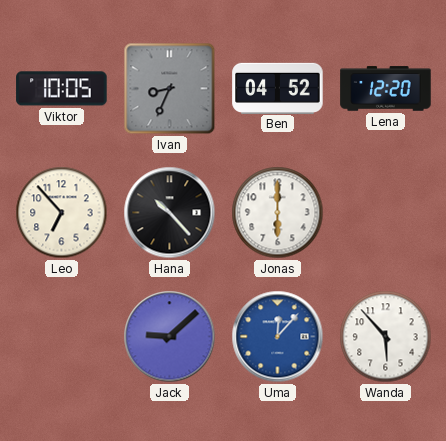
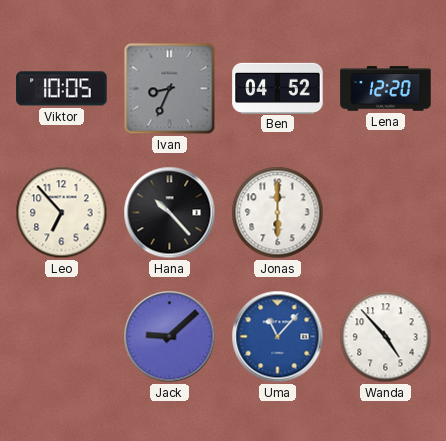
Uma: 12:07 -> 11:07
Wanda: 5:53 -> 4:53
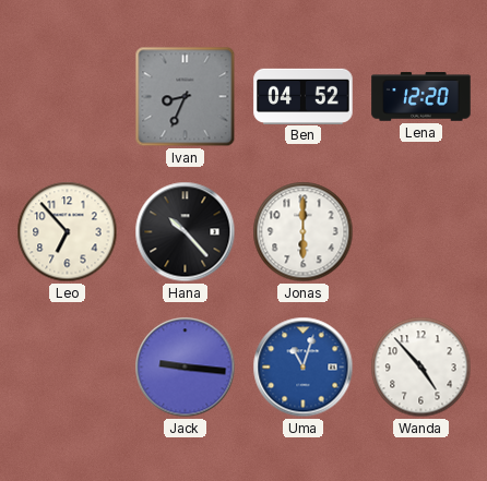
Viktor: 10:05 -> none
Jack: 9:08 -> 9:16
Uma: 11:07 -> 11:03
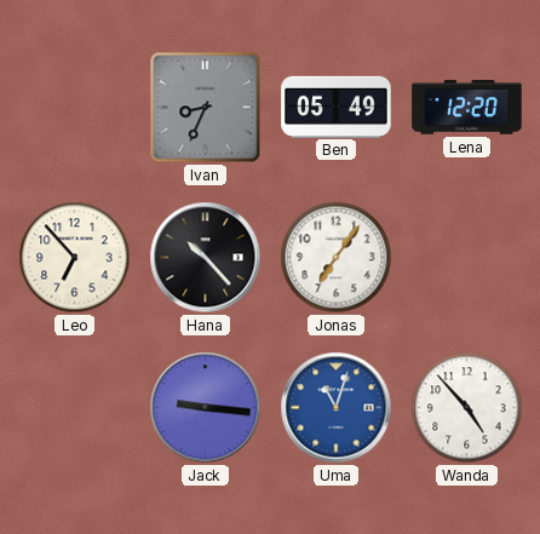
Ben: 04:52 -> 05:49
Jonas: 6:00 -> 7:06
